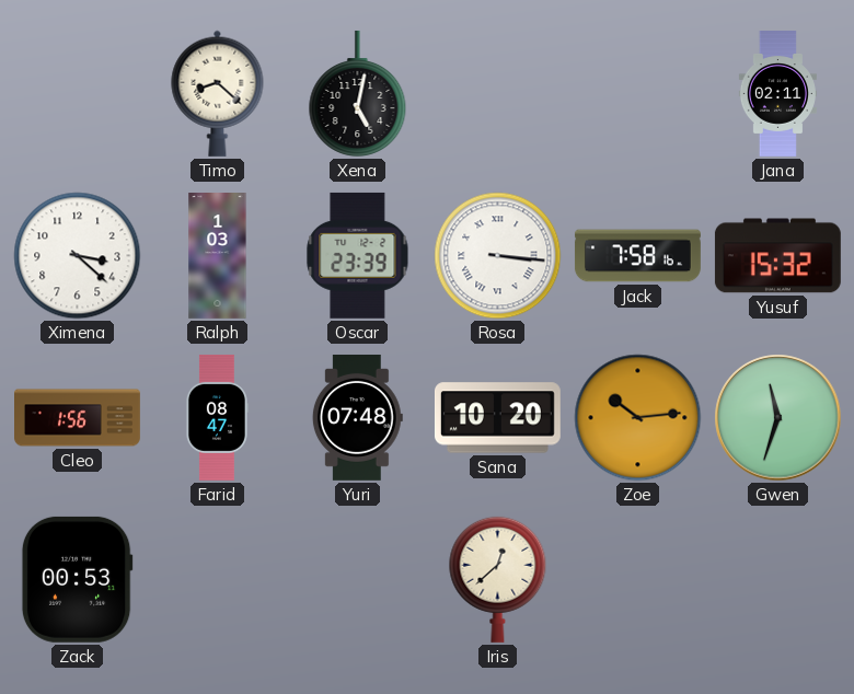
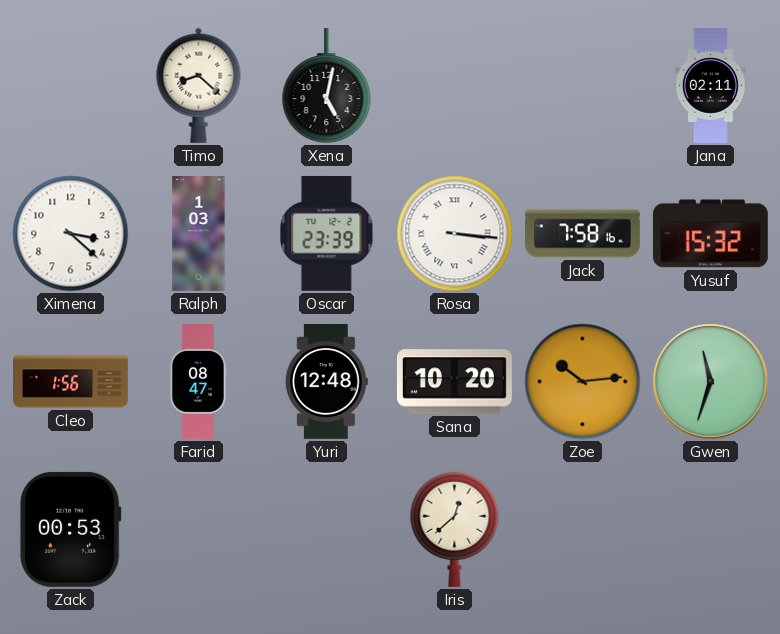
Yuri: 07:48 -> 12:48
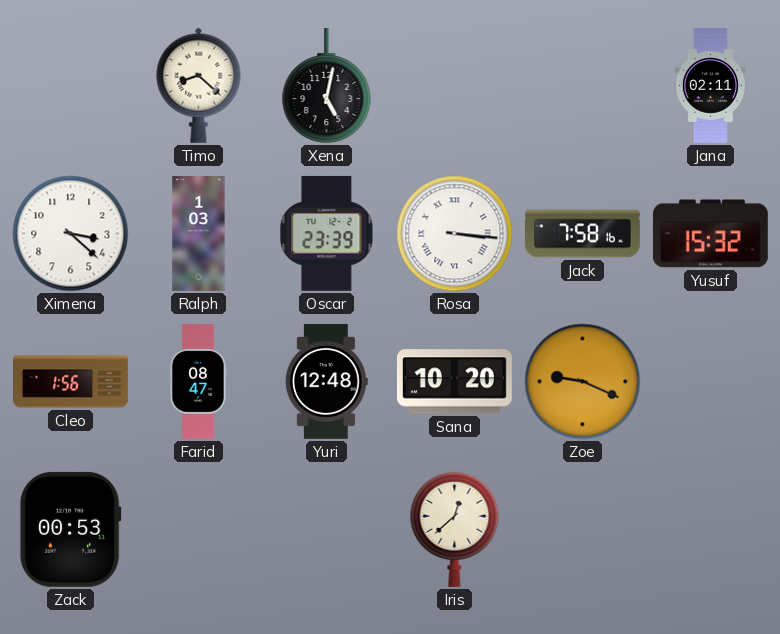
Zoe: 10:14 -> 9:19
Gwen: 11:33 -> none
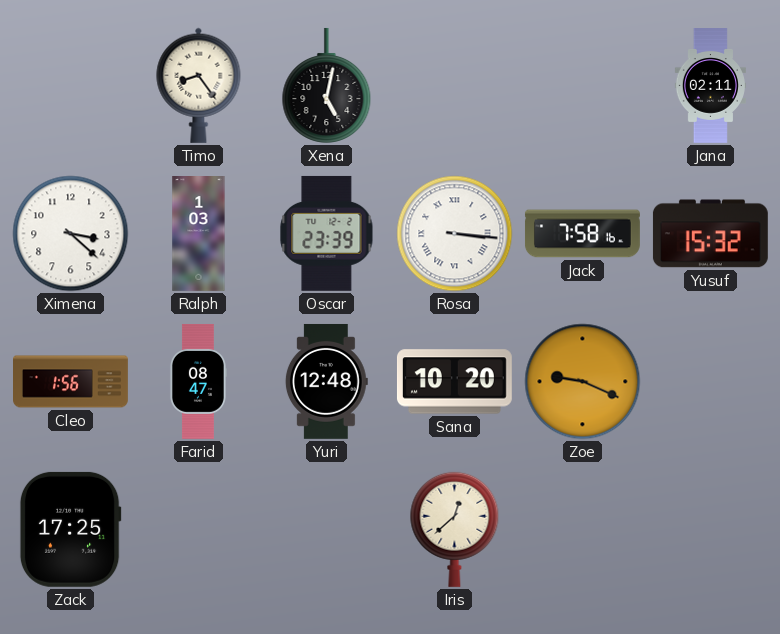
Timo: 8:22 -> 8:24
Zack: 00:53 -> 17:25
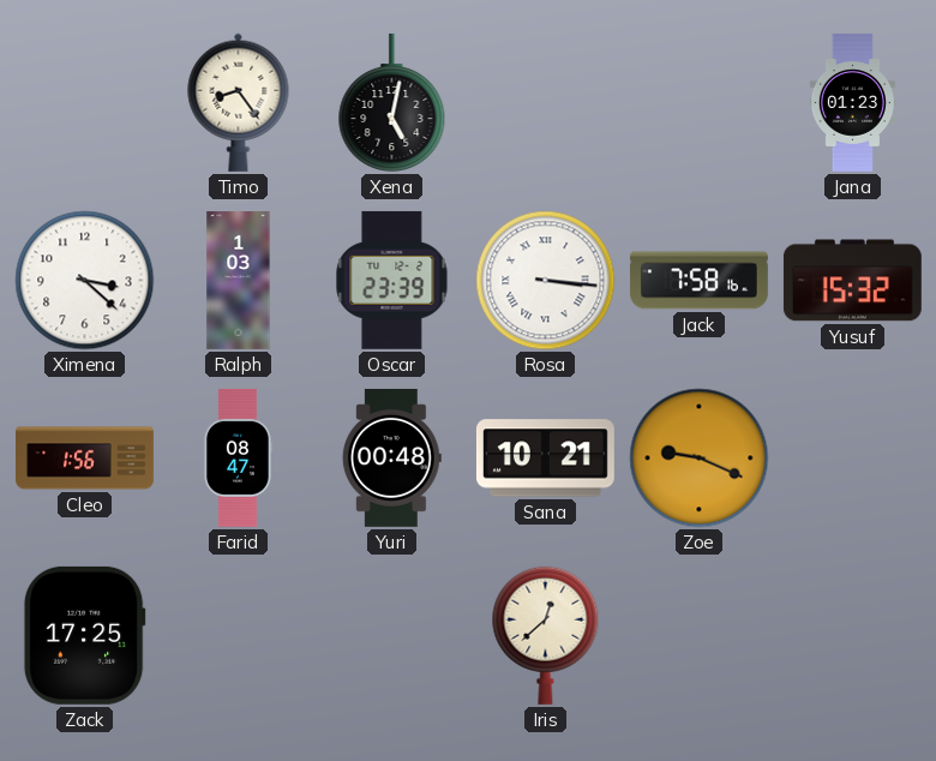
Jana: 02:11 -> 01:23
Yuri: 12:48 -> 00:48
Sana: 10:20 -> 10:21
